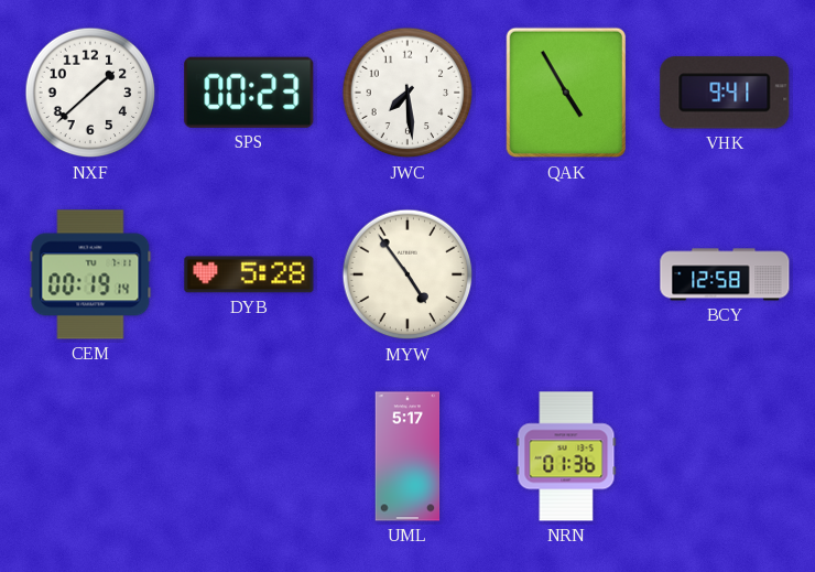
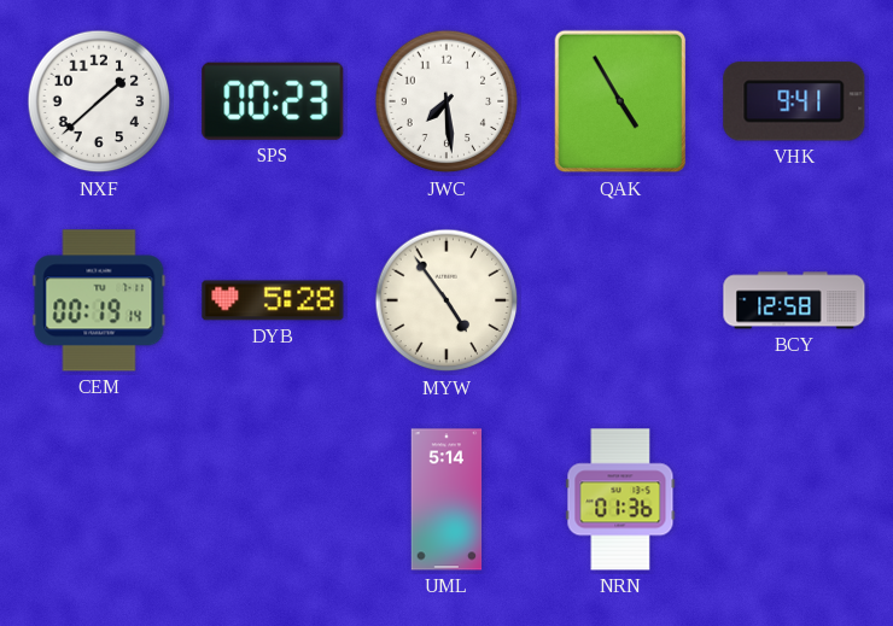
UML: 5:17 -> 5:14
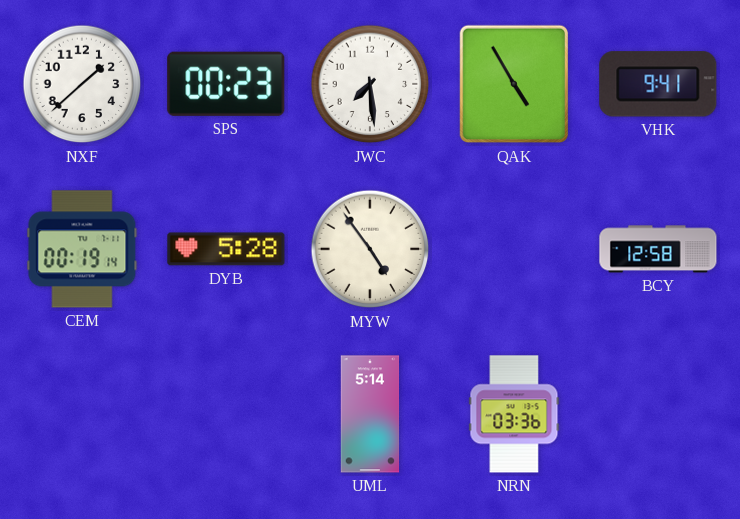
NRN: 01:36 -> 03:36
